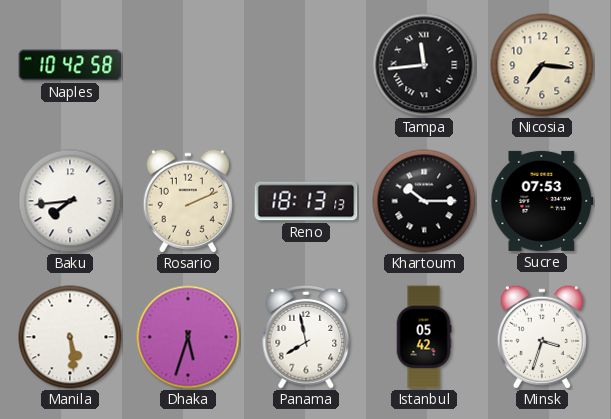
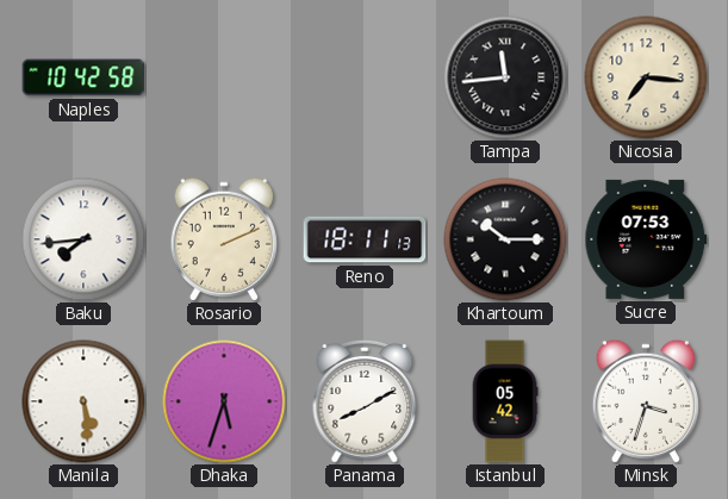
Reno: 18:13 -> 18:11
Panama: 7:58 -> 8:10
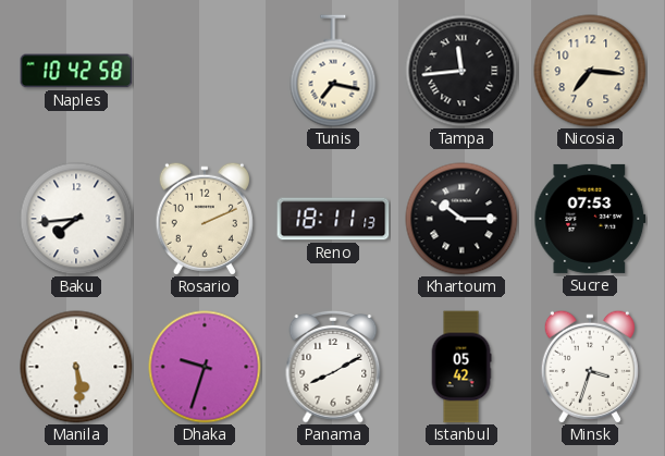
Tunis: none -> 7:17
Dhaka: 5:33 -> 9:33
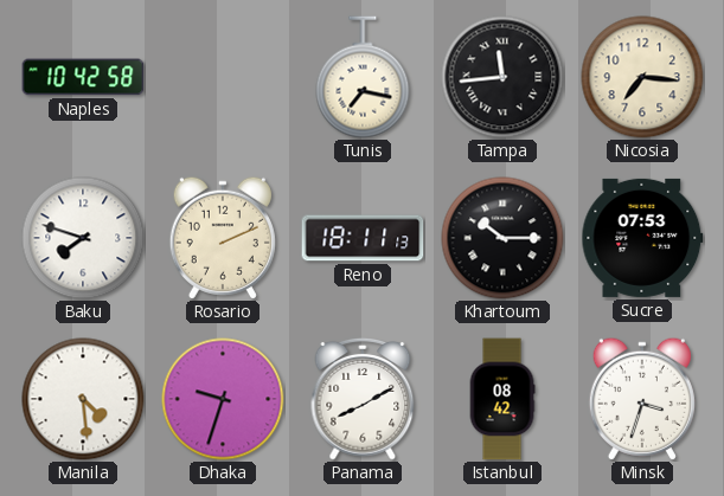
Baku: 7:44 -> 7:48
Manila: 5:29 -> 4:29
Istanbul: 05:42 -> 08:42
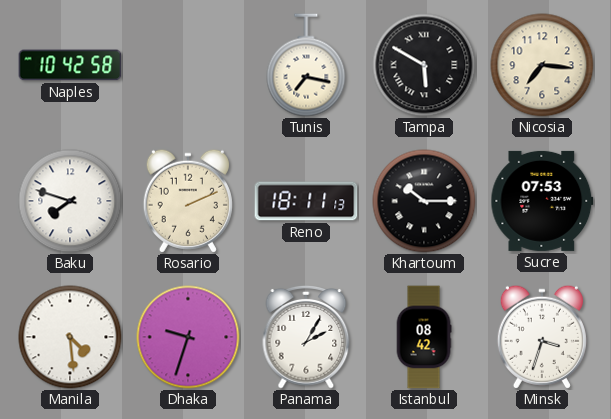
Tampa: 11:44 -> 5:50
Panama: 8:10 -> 2:05
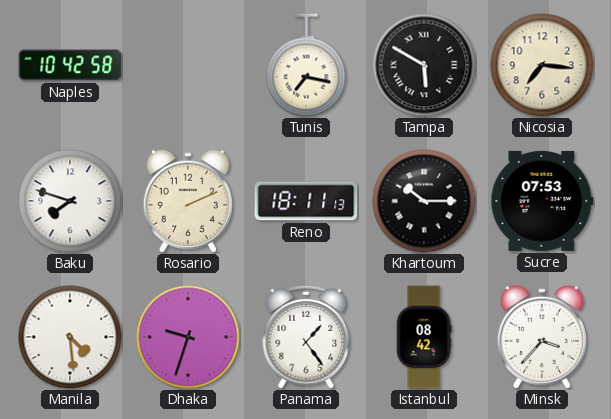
Panama: 2:05 -> 1:24
Minsk: 3:33 -> 3:37
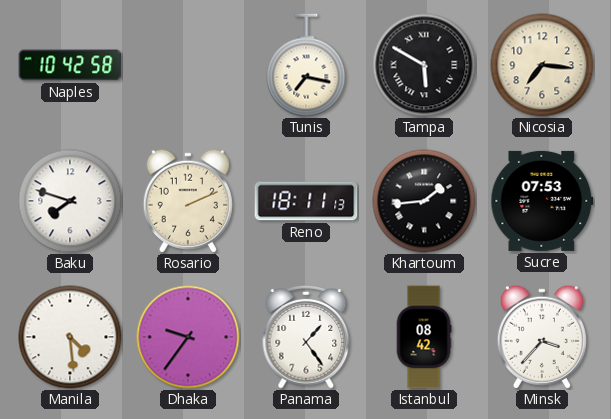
Khartoum: 10:15 -> 1:44
Dhaka: 9:33 -> 9:36
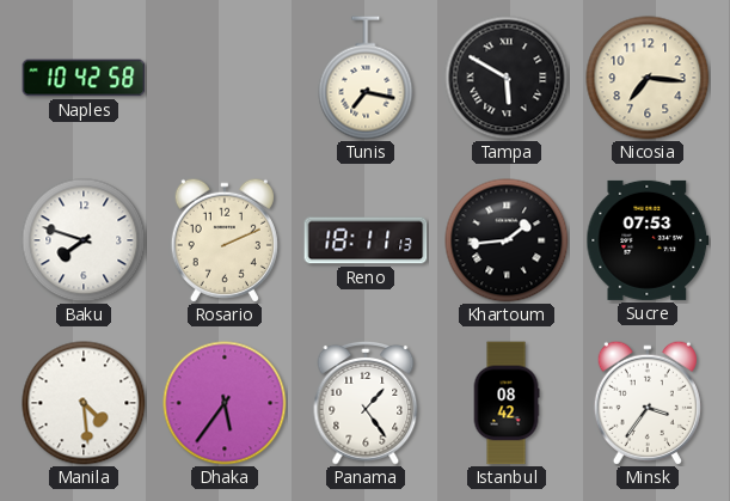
Dhaka: 9:36 -> 5:36
Minsk: 3:37 -> 3:36
